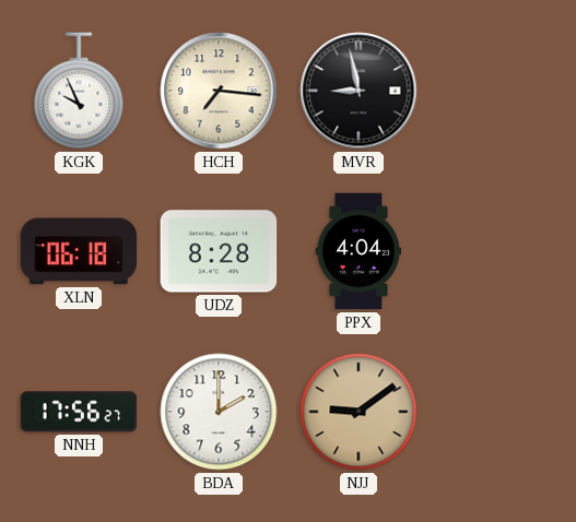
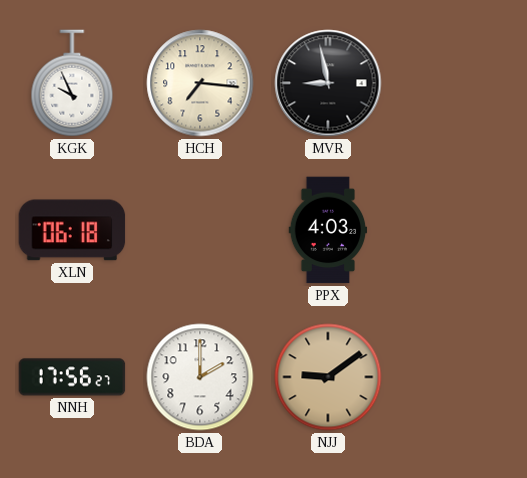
UDZ: 8:28 -> none
PPX: 4:04 -> 4:03
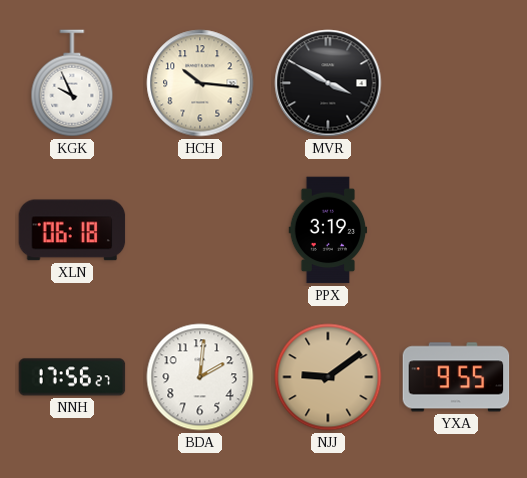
HCH: 7:16 -> 10:16
MVR: 8:58 -> 3:50
PPX: 4:03 -> 3:19
BDA: 2:00 -> 2:01
YXA: none -> 9:55
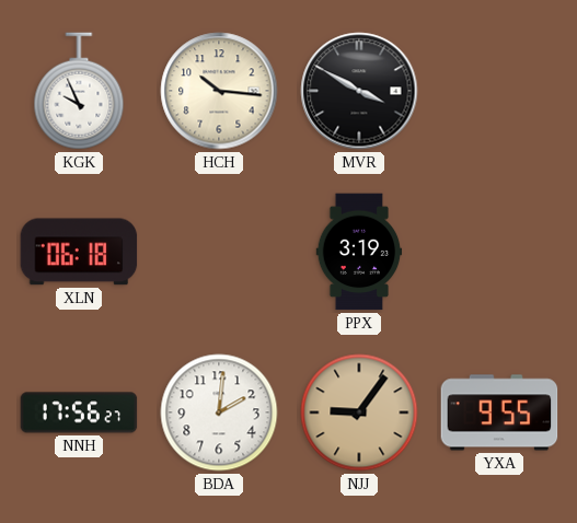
NJJ: 9:09 -> 9:06
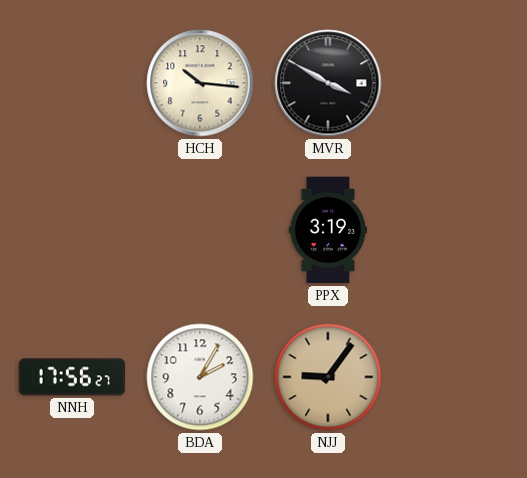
KGK: 9:56 -> none
XLN: 06:18 -> none
BDA: 2:01 -> 2:05
YXA: 9:55 -> none
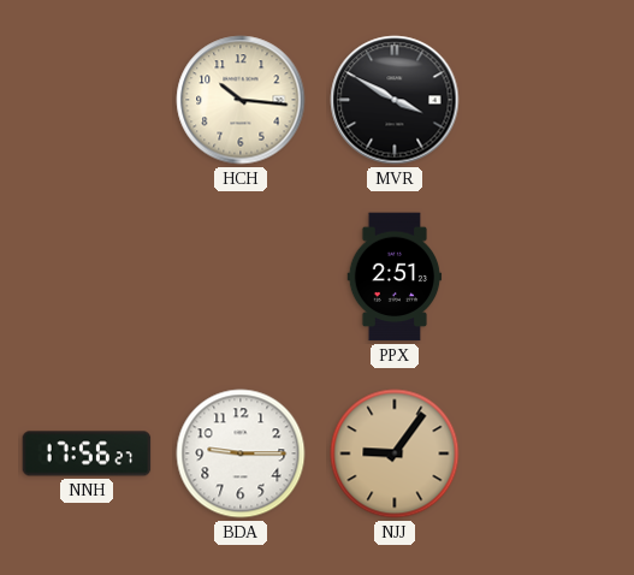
PPX: 3:19 -> 2:51
BDA: 2:05 -> 9:15
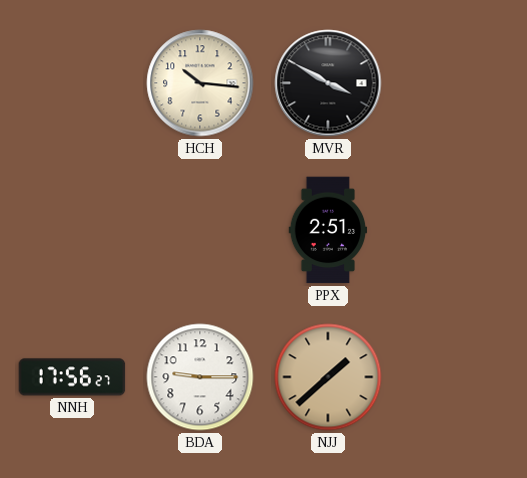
NJJ: 9:06 -> 1:38
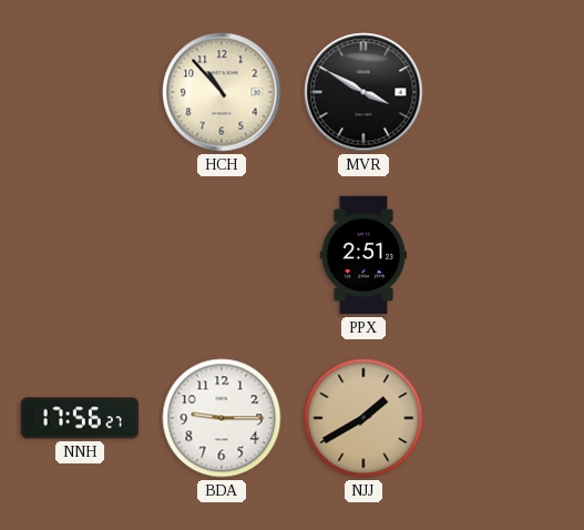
HCH: 10:16 -> 10:53
NJJ: 1:38 -> 1:40
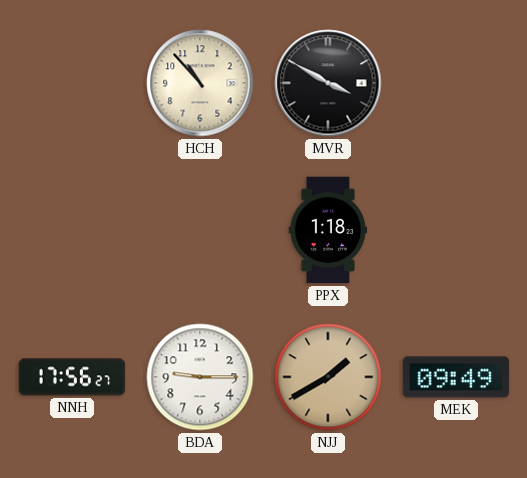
PPX: 2:51 -> 1:18
MEK: none -> 09:49
